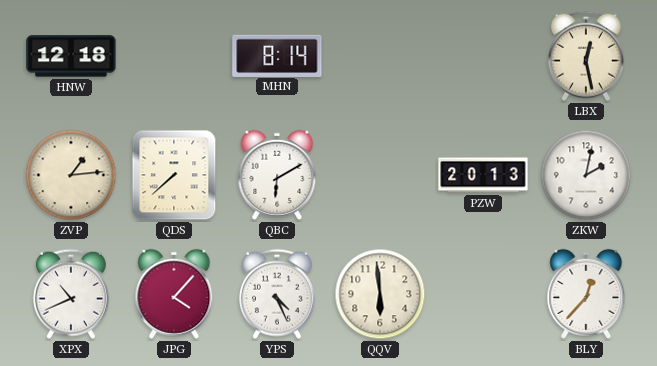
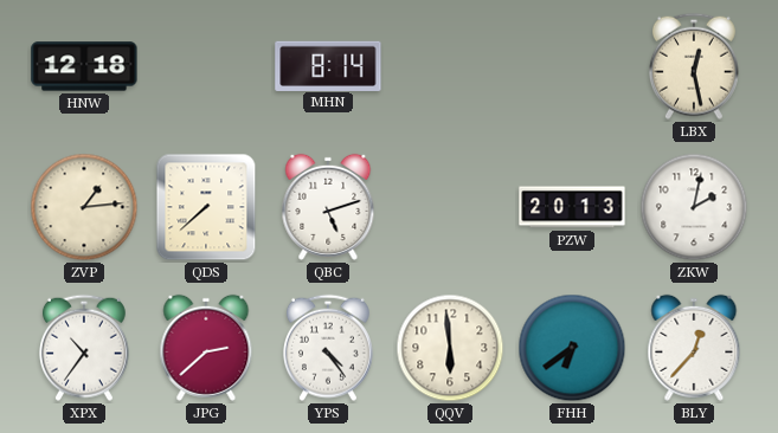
QBC: 6:10 -> 5:12
XPX: 10:41 -> 10:36
JPG: 4:07 -> 2:38
YPS: 4:26 -> 4:24
FHH: none -> 6:39
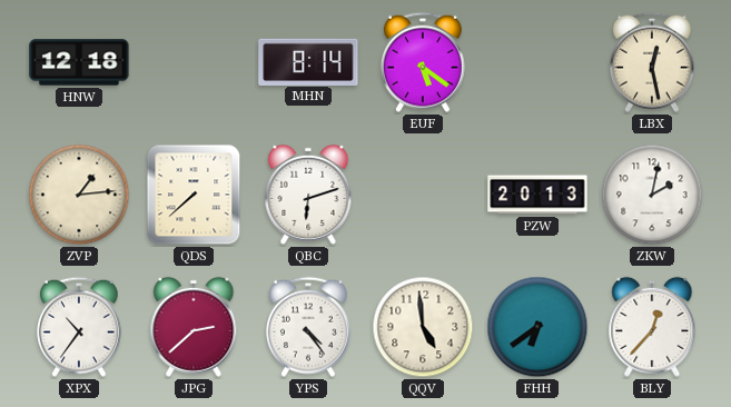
EUF: none -> 5:21
QBC: 5:12 -> 6:12
QQV: 5:59 -> 4:59
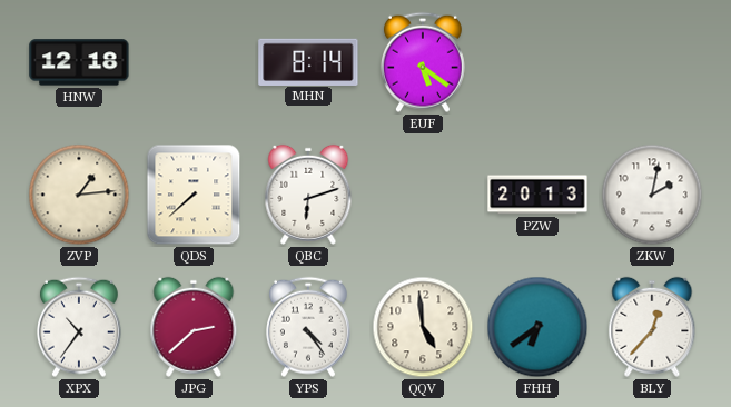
LBX: 12:28 -> none
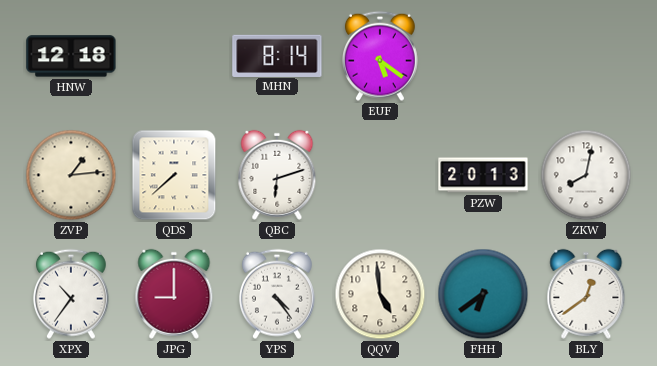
ZKW: 2:02 -> 8:02
JPG: 2:38 -> 9:00
BLY: 12:37 -> 12:39
